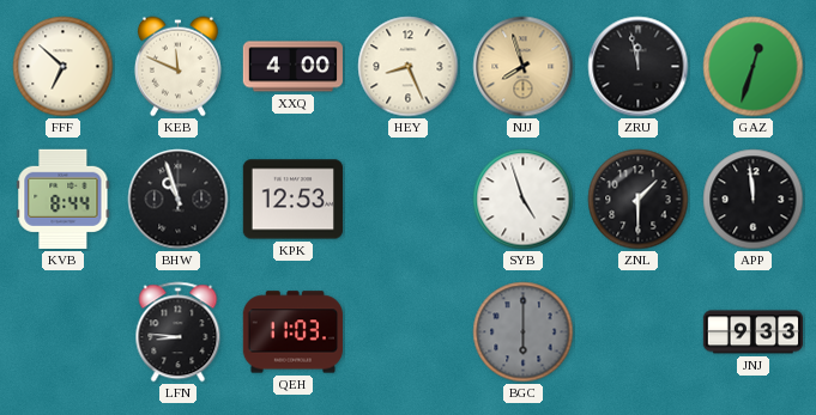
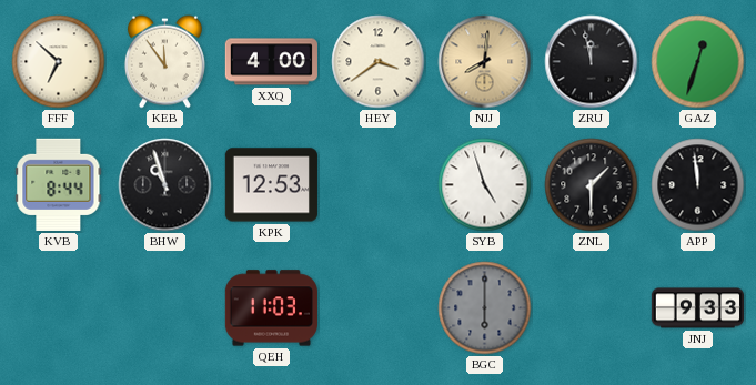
KEB: 11:49 -> 11:54
HEY: 8:26 -> 3:39
NJJ: 7:57 -> 8:01
LFN: 8:46 -> none
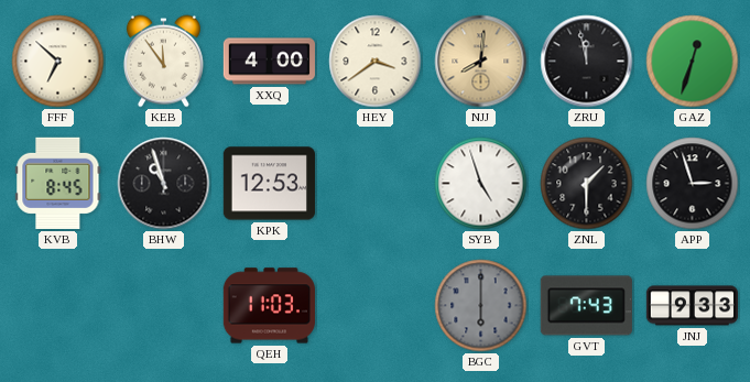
KVB: 8:44 -> 8:45
APP: 11:59 -> 2:57
GVT: none -> 7:43
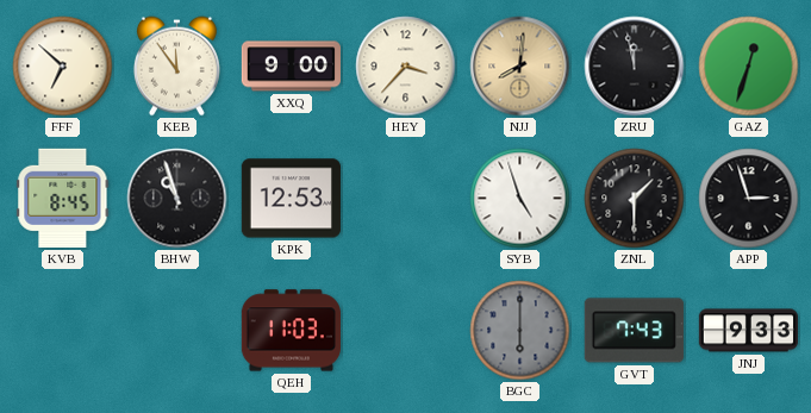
XXQ: 4:00 -> 9:00
HEY: 3:39 -> 3:37
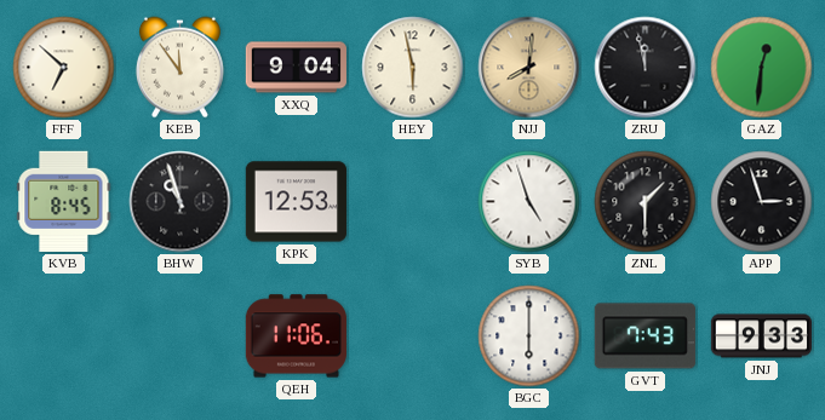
XXQ: 9:00 -> 9:04
HEY: 3:37 -> 5:58
GAZ: 12:33 -> 12:31
QEH: 11:03 -> 11:06
BGC dial: grey -> white
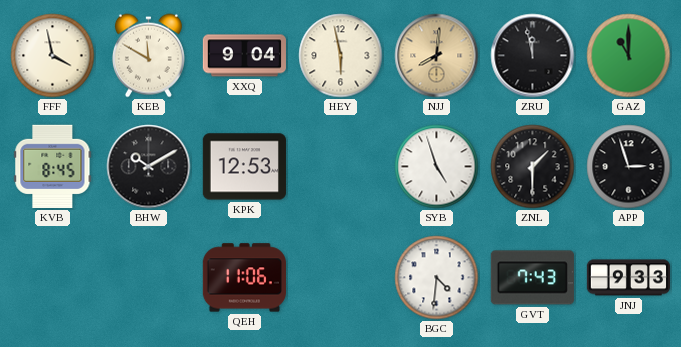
FFF: 6:52 -> 3:58
KEB: 11:54 -> 11:50
GAZ: 12:31 -> 11:00
BHW: 10:57 -> 10:10
BGC: 6:00 -> 4:31
